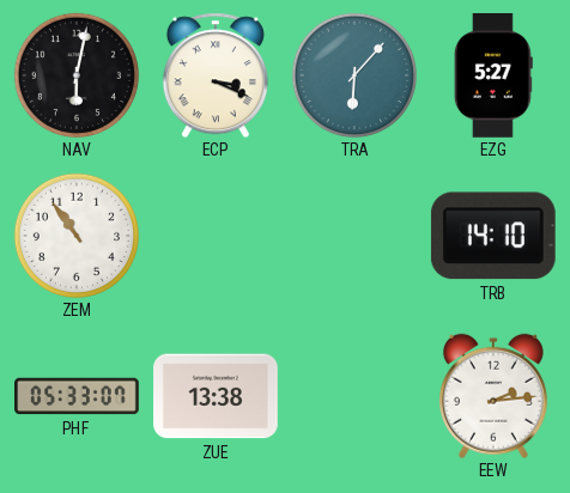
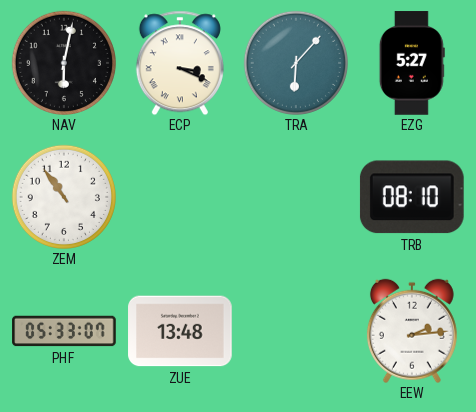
TRB: 14:10 -> 08:10
ZUE: 13:38 -> 13:48
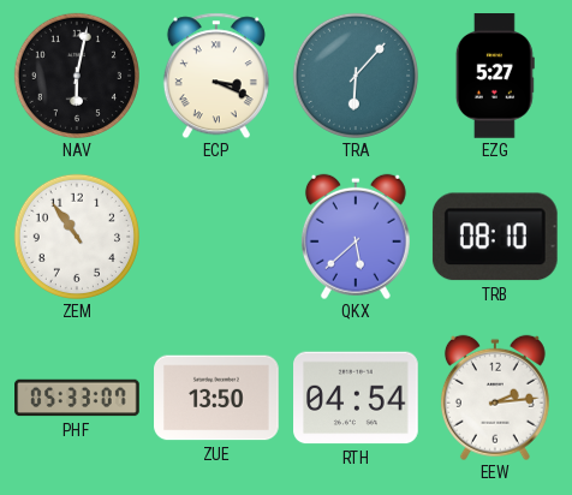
QKX: none -> 5:38
ZUE: 13:48 -> 13:50
RTH: none -> 04:54
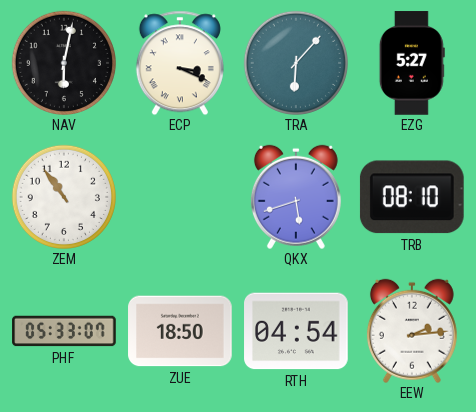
QKX: 5:38 -> 5:42
ZUE: 13:50 -> 18:50
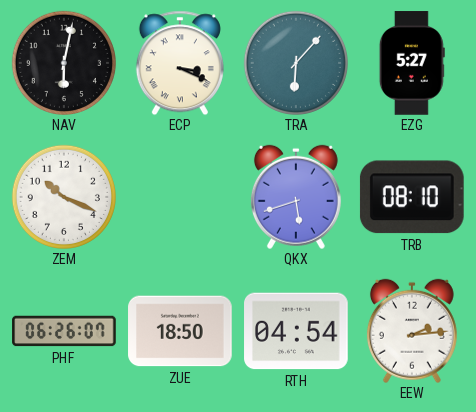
ZEM: 10:54 -> 10:19
PHF: 05:33 -> 06:26
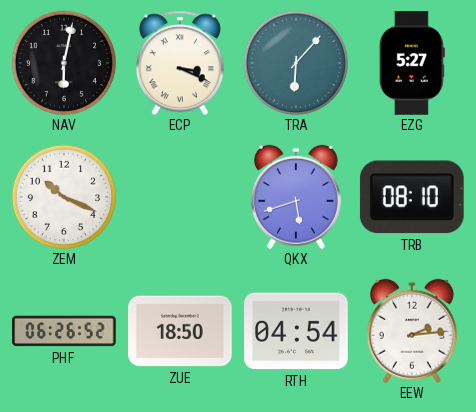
PHF: 06:26:07 -> 06:26:52
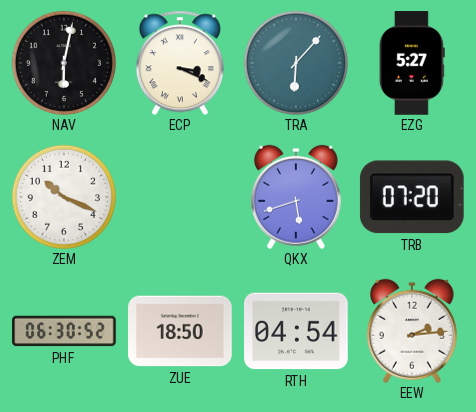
TRB: 08:10 -> 07:20
PHF: 06:26 -> 06:30
